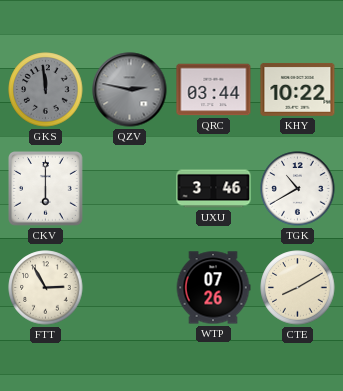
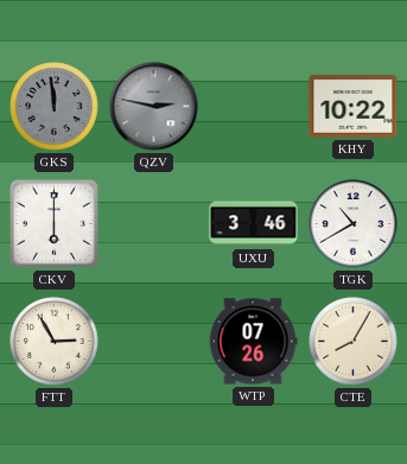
QRC: 03:44 -> none
CTE: 8:10 -> 8:05
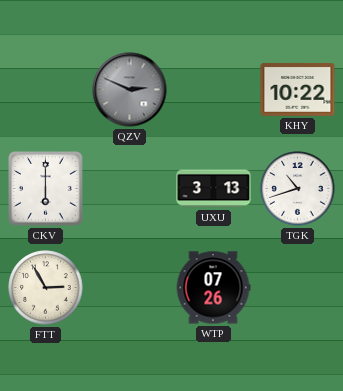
GKS: 11:59 -> none
QZV: 2:47 -> 2:49
UXU: 3:46 -> 3:13
TGK: 10:40 -> 10:42
CTE: 8:05 -> none
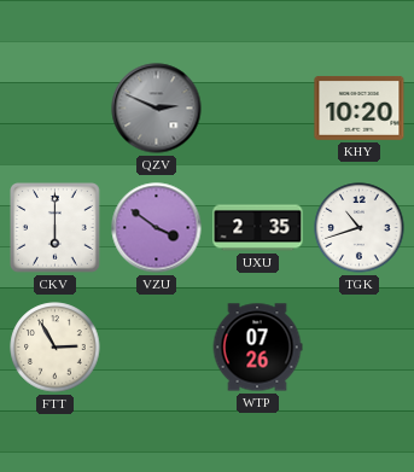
KHY: 10:22 -> 10:20
VZU: none -> 3:51
UXU: 3:13 -> 2:35
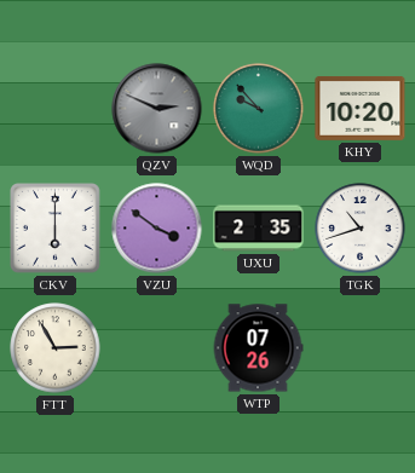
WQD: none -> 9:53
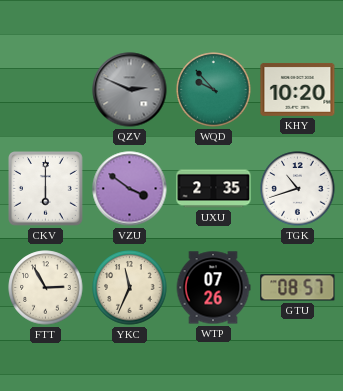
YKC: none -> 11:34
GTU: none -> 08:57
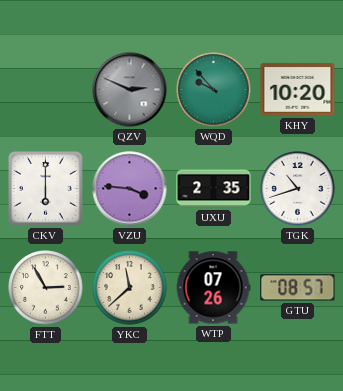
VZU: 3:51 -> 3:46
YKC: 11:34 -> 11:38
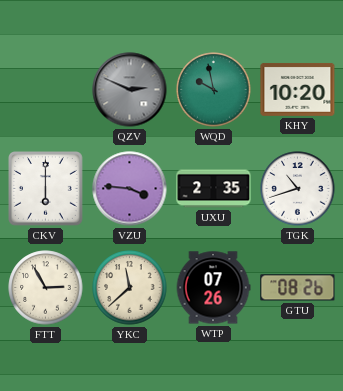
WQD: 9:53 -> 9:58
GTU: 08:57 -> 08:26
